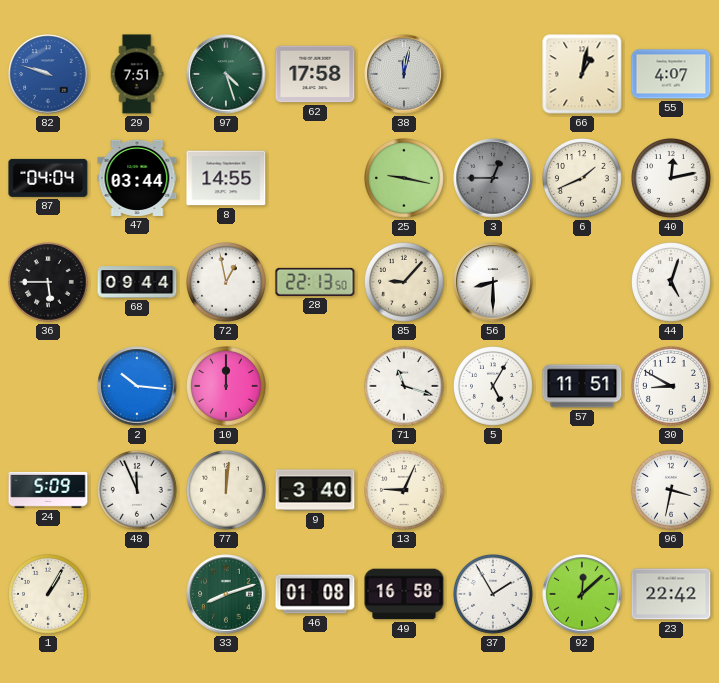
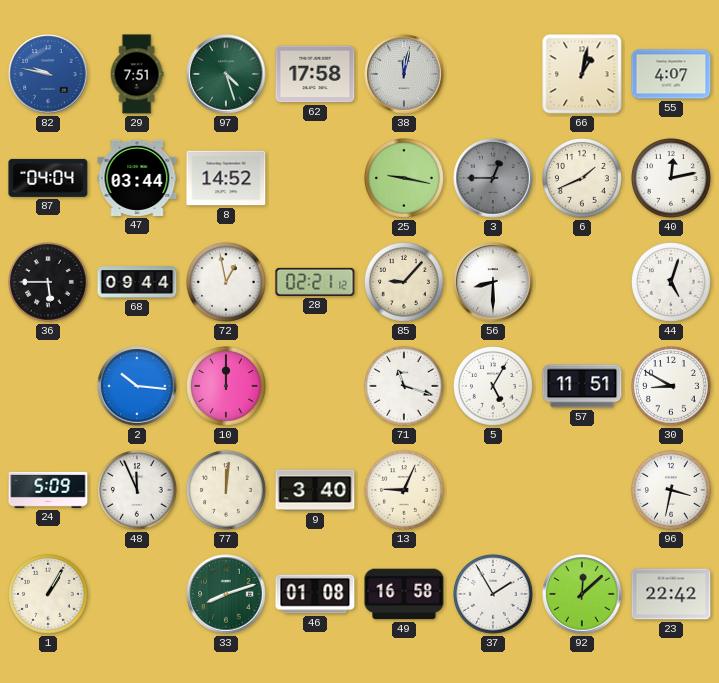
82: 9:48 -> 9:47
8: 14:55 -> 14:52
28: 22:13 -> 02:21
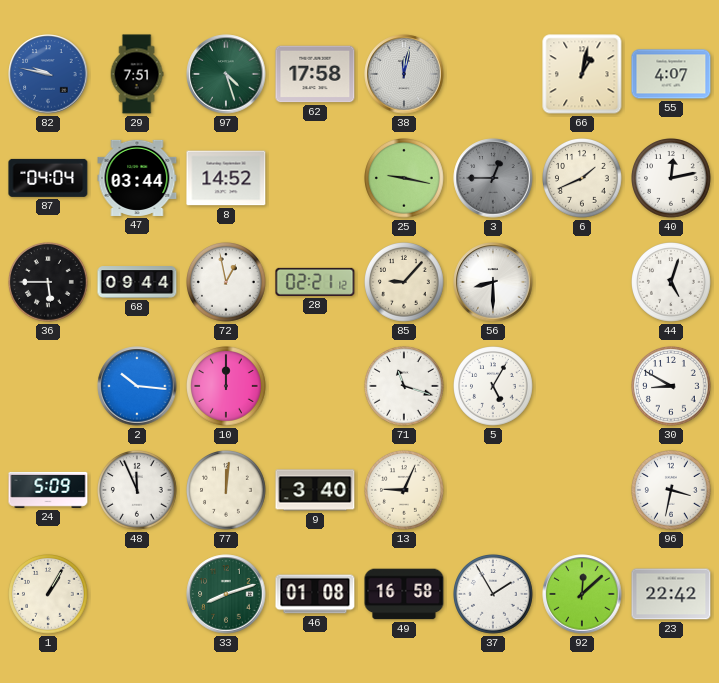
57: 11:51 -> none
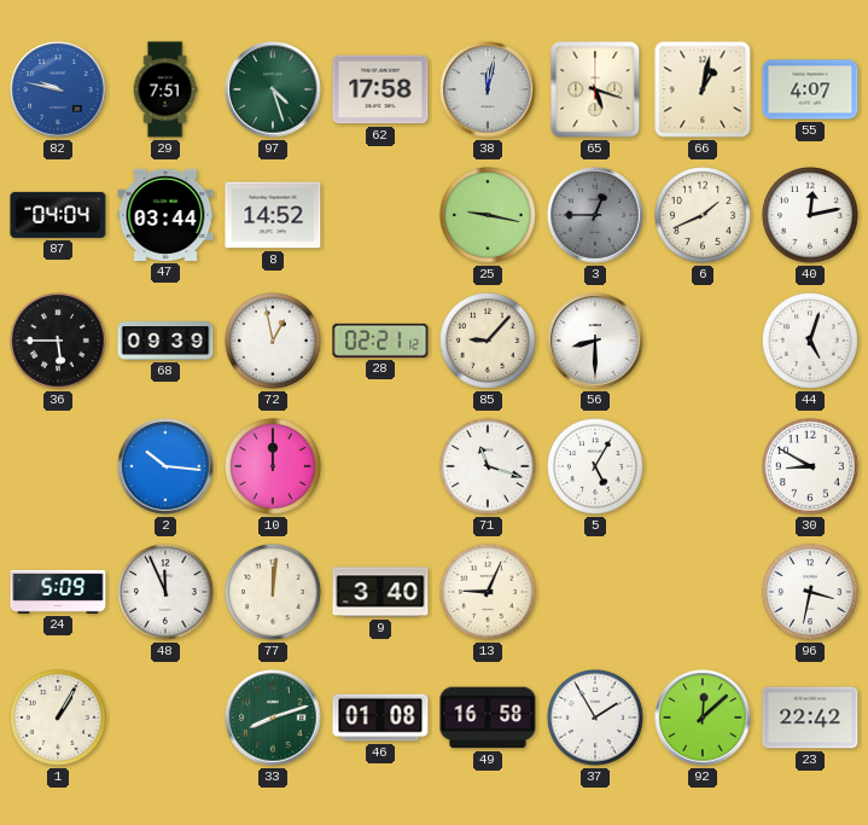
65: none -> 5:18
68: 09:44 -> 09:39
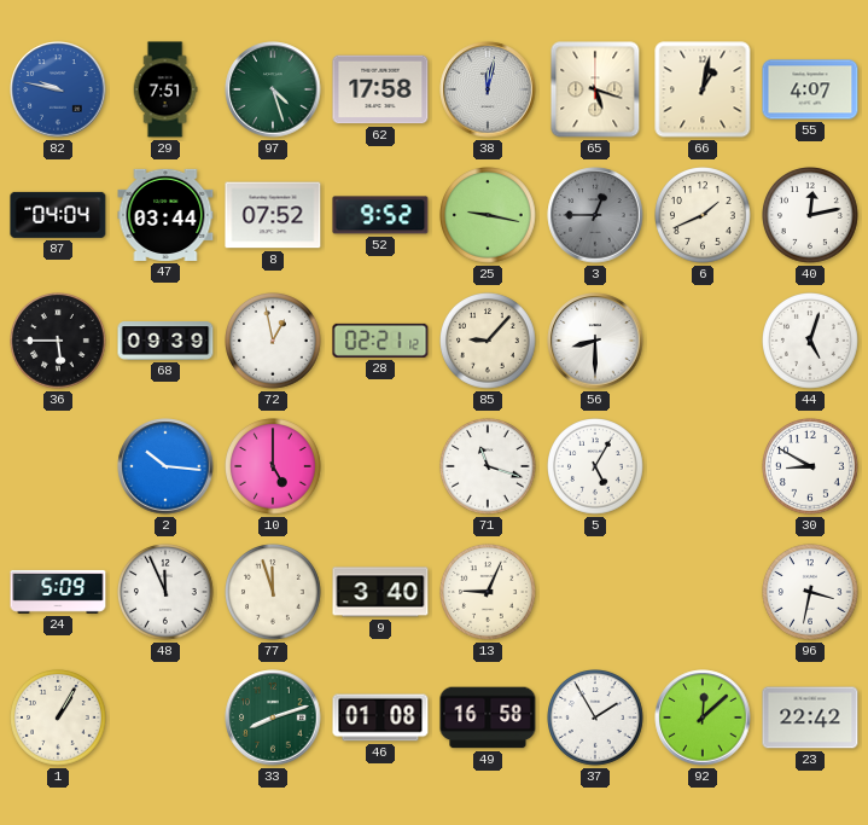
8: 14:52 -> 07:52
52: none -> 9:52
10: 12:00 -> 5:00
77: 12:01 -> 11:57
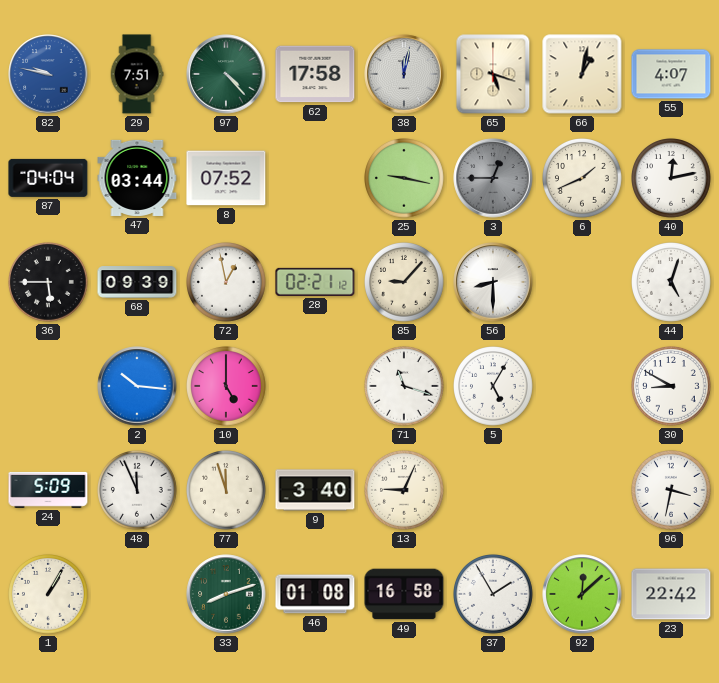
97: 4:27 -> 4:23
52: 9:52 -> none
